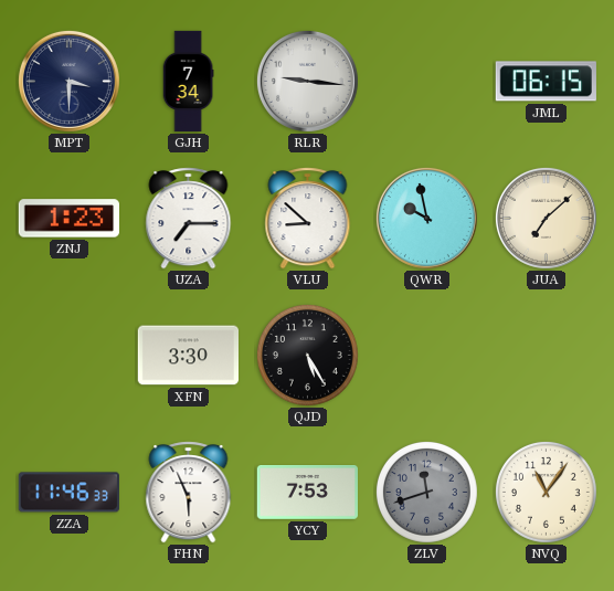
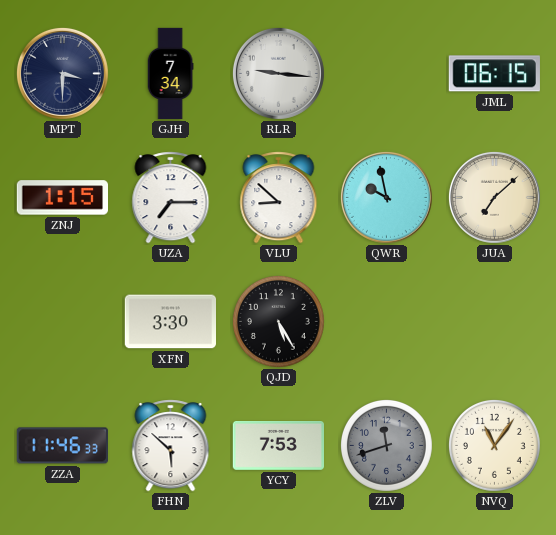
ZNJ: 1:23 -> 1:15
FHN: 5:56 -> 5:52
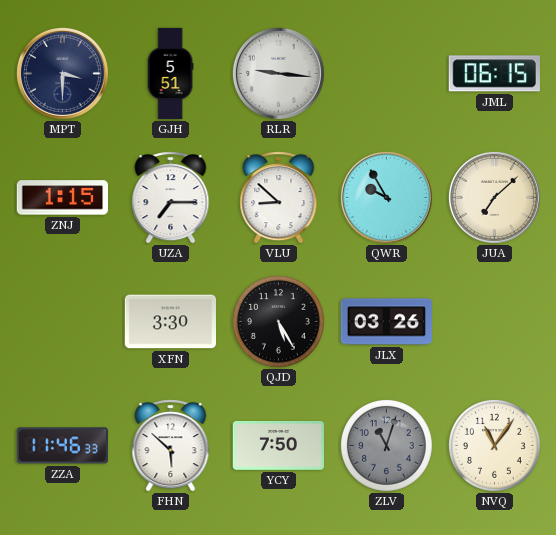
GJH: 7:34 -> 5:51
QWR: 9:58 -> 9:55
JLX: none -> 03:26
YCY: 7:53 -> 7:50
ZLV: 11:42 -> 11:03
